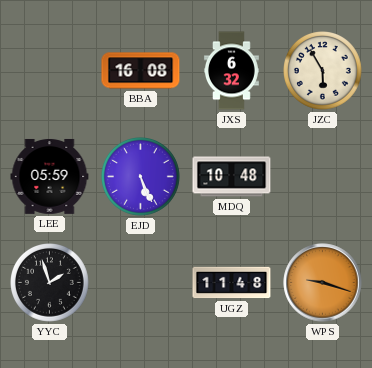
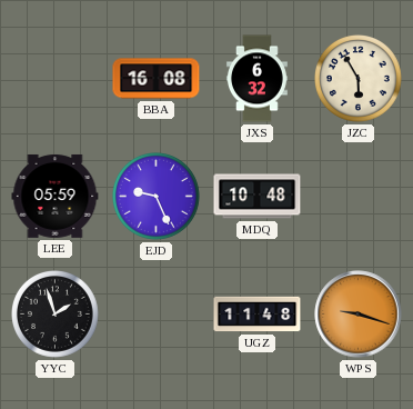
EJD: 5:26 -> 9:26
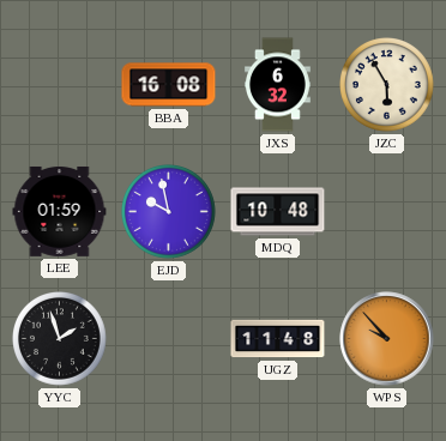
LEE: 05:59 -> 01:59
EJD: 9:26 -> 9:58
WPS: 9:18 -> 9:53
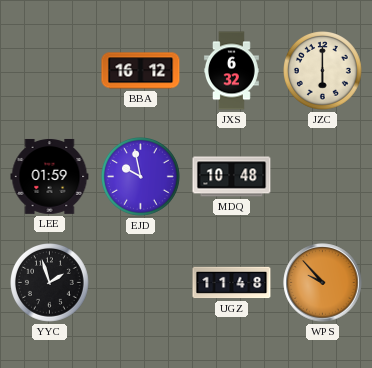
BBA: 16:08 -> 16:12
JZC: 5:55 -> 6:00
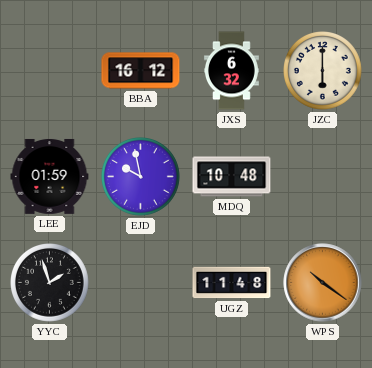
WPS: 9:53 -> 10:21
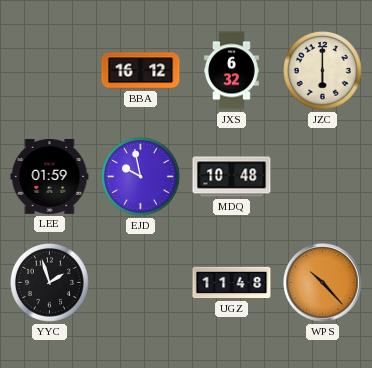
WPS: 10:21 -> 10:23
